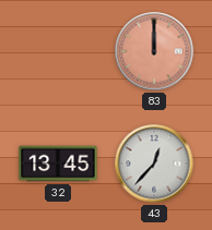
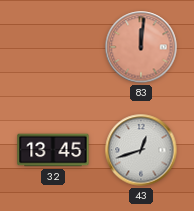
83: 12:00 -> 12:01
43: 12:37 -> 12:42
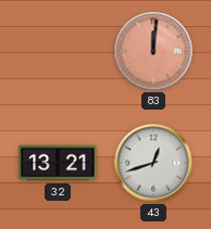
32: 13:45 -> 13:21
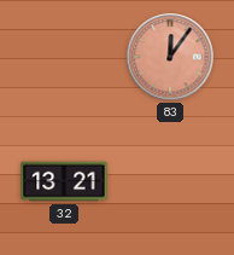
83: 12:01 -> 12:06
43: 12:42 -> none
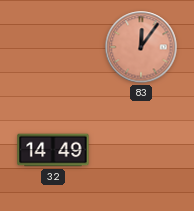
32: 13:21 -> 14:49
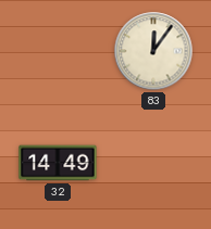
83 dial: salmon -> cream
